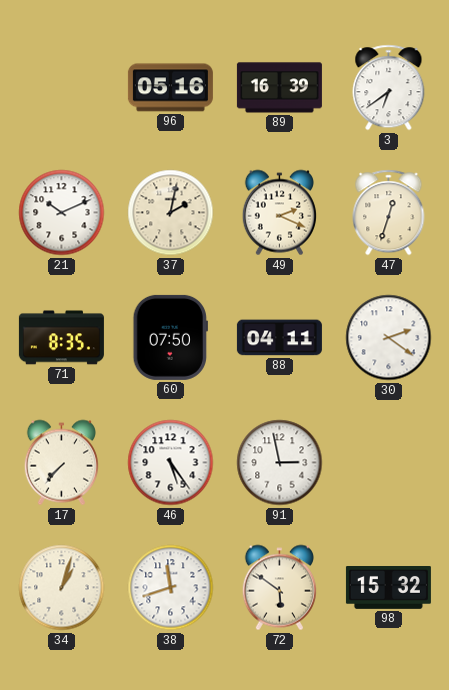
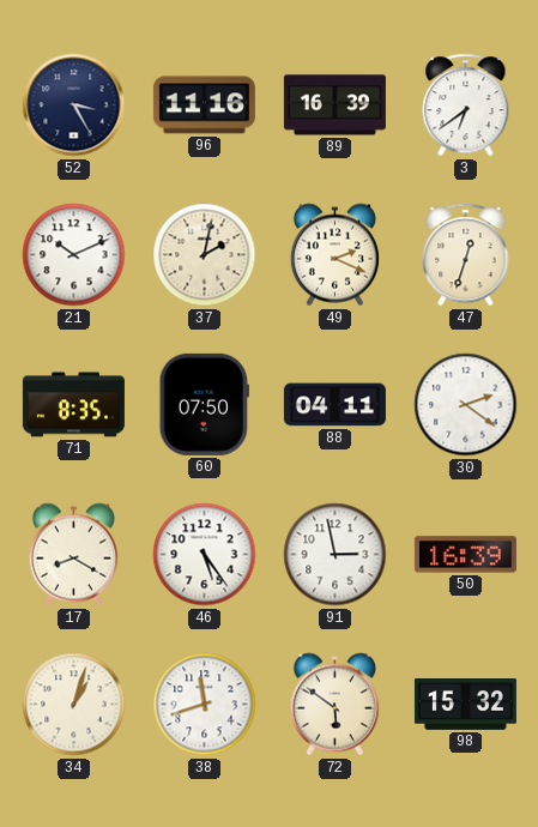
52: none -> 3:25
96: 05:16 -> 11:16
17: 7:37 -> 8:20
50: none -> 16:39
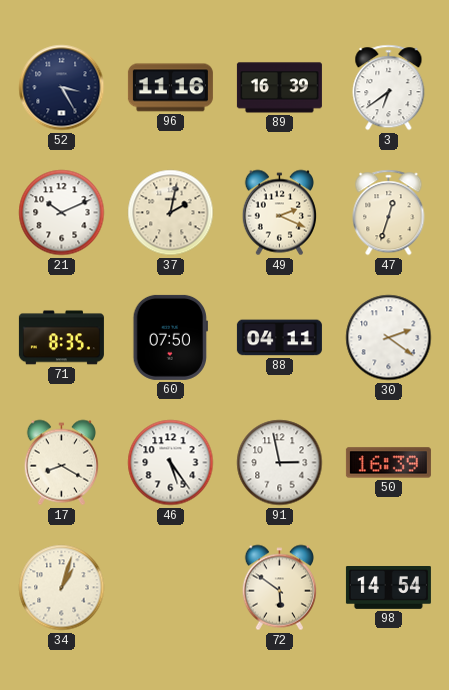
38: 11:42 -> none
98: 15:32 -> 14:54
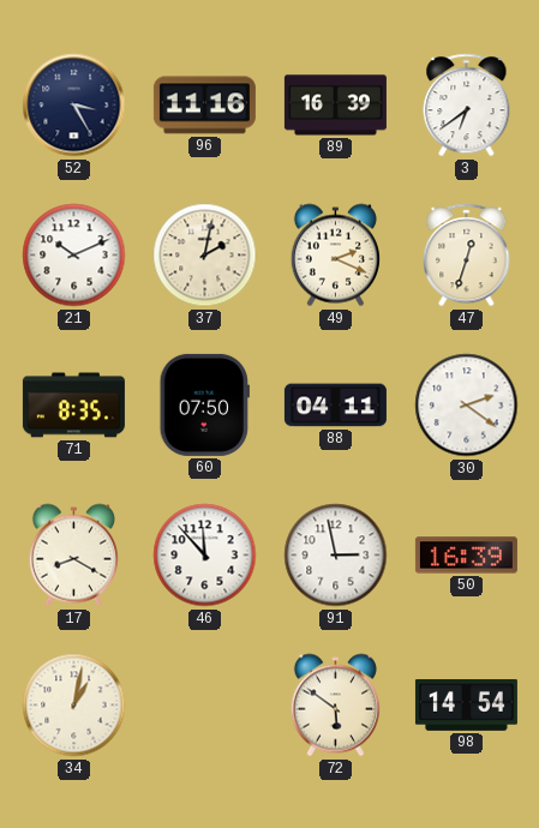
46: 5:24 -> 11:53
34: 1:03 -> 1:02
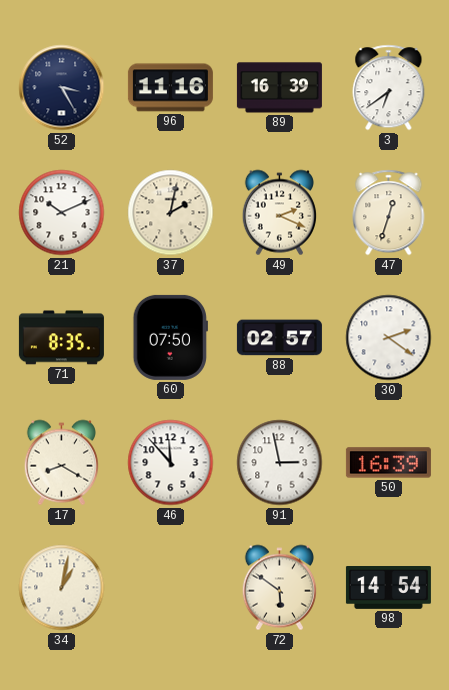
88: 04:11 -> 02:57
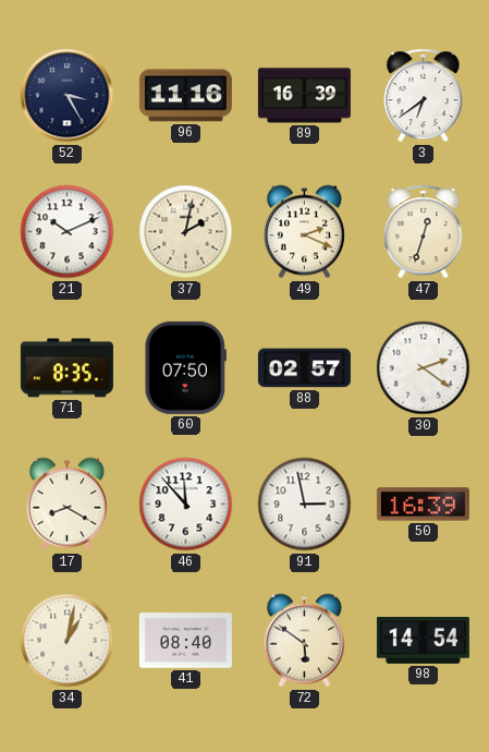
41: none -> 08:40
